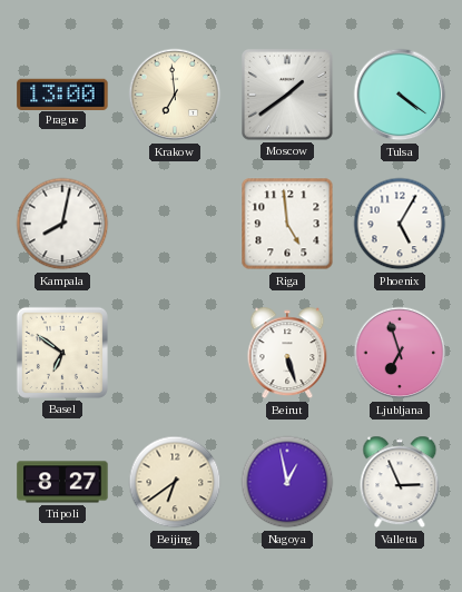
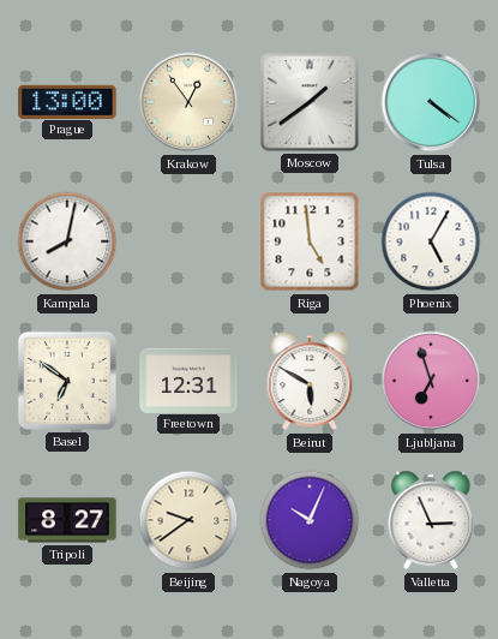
Krakow: 6:59 -> 12:54
Freetown: none -> 12:31
Beirut: 5:27 -> 5:50
Beijing: 6:39 -> 9:39
Nagoya: 12:58 -> 10:04
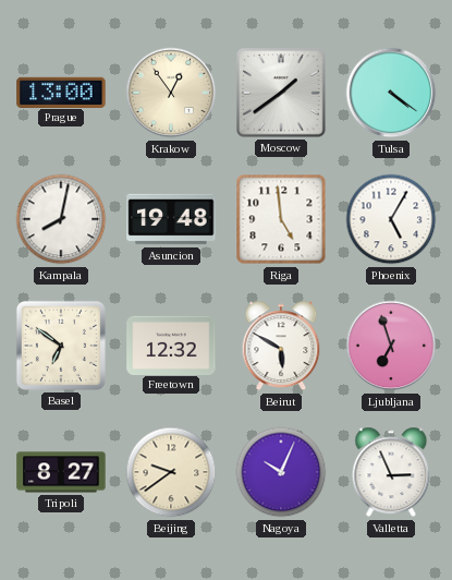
Asuncion: none -> 19:48
Freetown: 12:31 -> 12:32
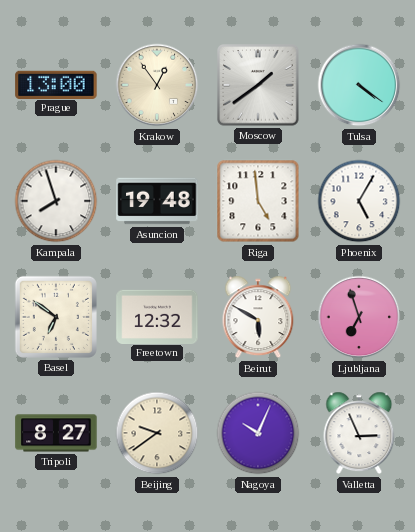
Kampala: 8:02 -> 7:57
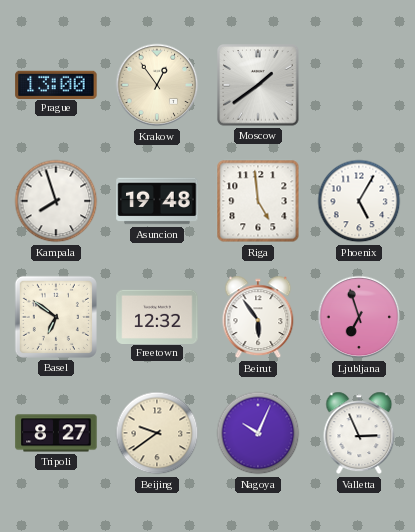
Tulsa: 4:21 -> none
Beirut: 5:50 -> 5:54
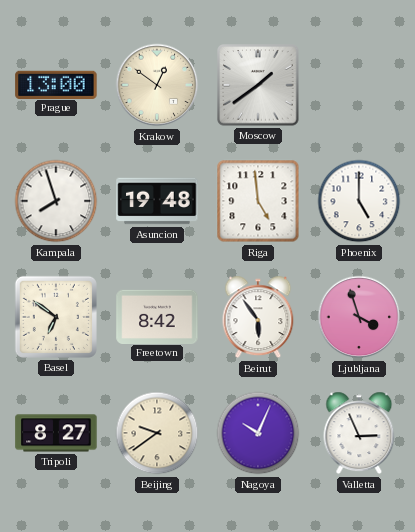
Krakow: 12:54 -> 12:51
Phoenix: 5:05 -> 5:00
Freetown: 12:32 -> 8:42
Ljubljana: 6:57 -> 3:57
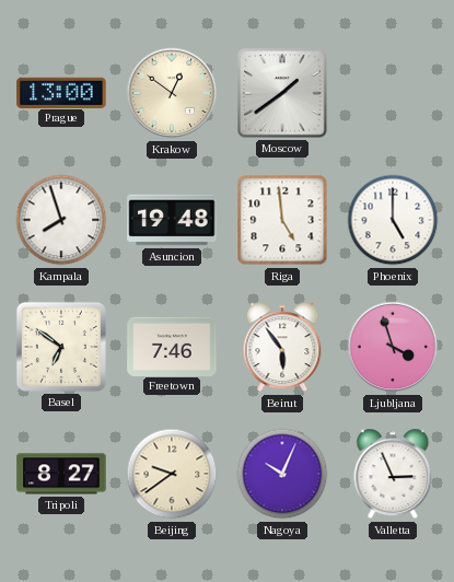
Freetown: 8:42 -> 7:46
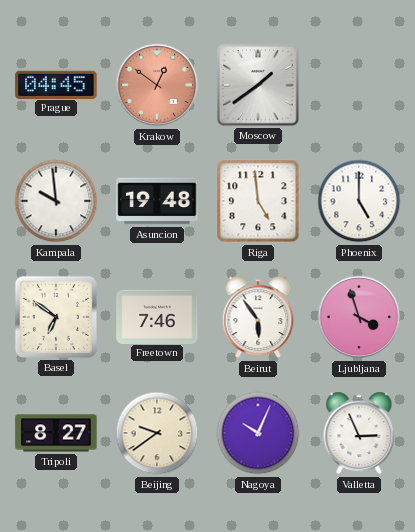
Prague: 13:00 -> 04:45
Krakow dial: cream -> salmon
Kampala: 7:57 -> 9:59
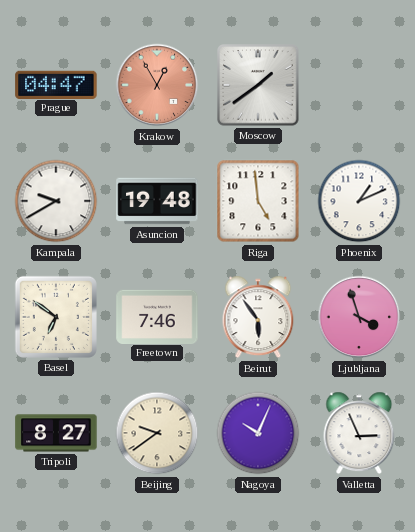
Prague: 04:45 -> 04:47
Krakow: 12:51 -> 12:55
Kampala: 9:59 -> 9:40
Phoenix: 5:00 -> 1:11
